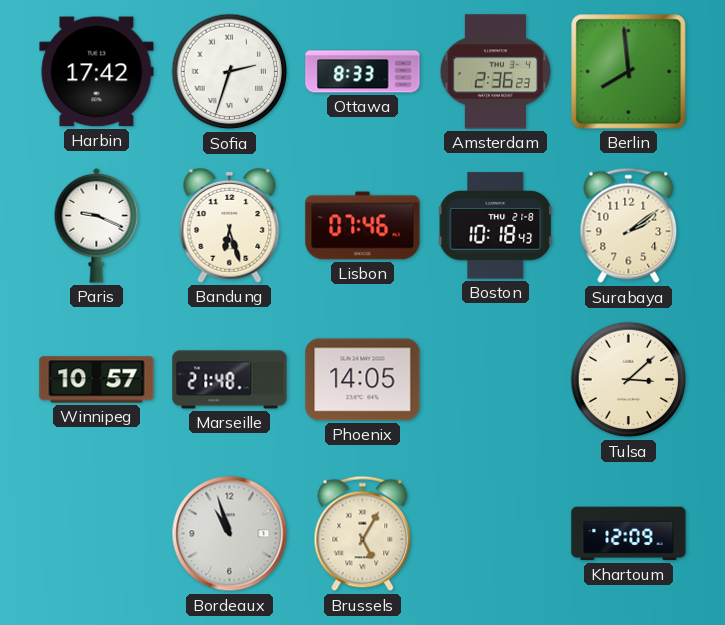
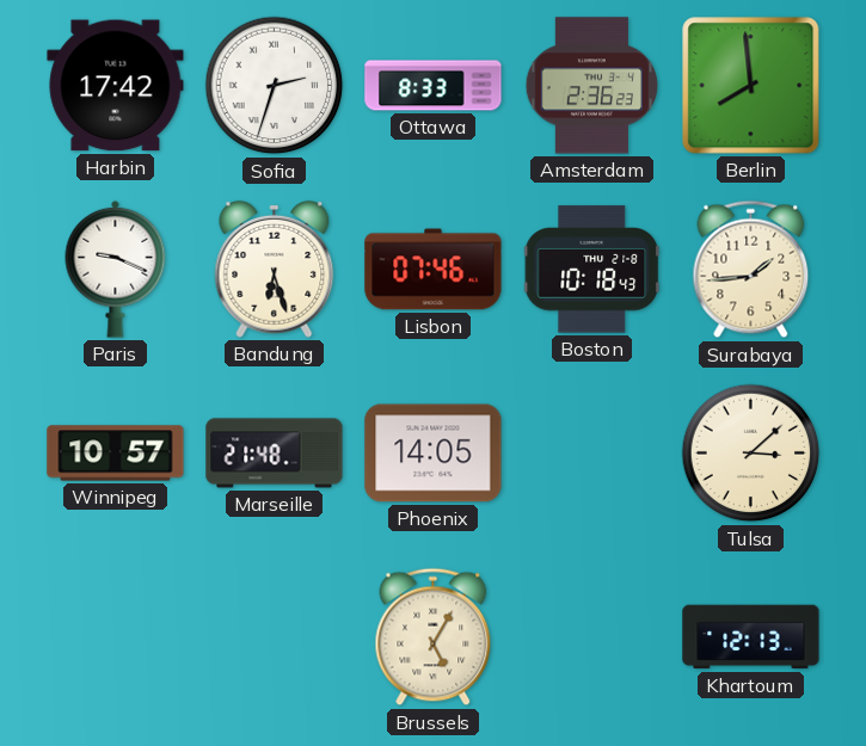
Surabaya: 2:09 -> 1:44
Bordeaux: 10:57 -> none
Khartoum: 12:09 -> 12:13
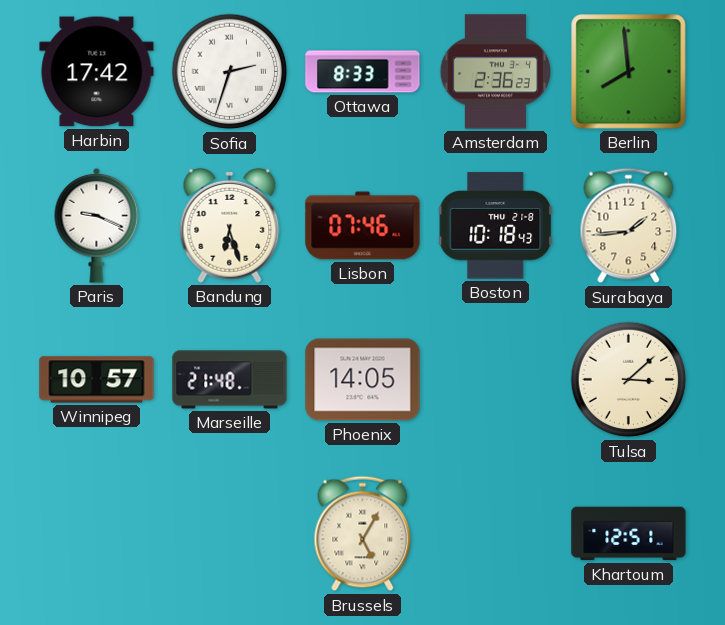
Khartoum: 12:13 -> 12:51
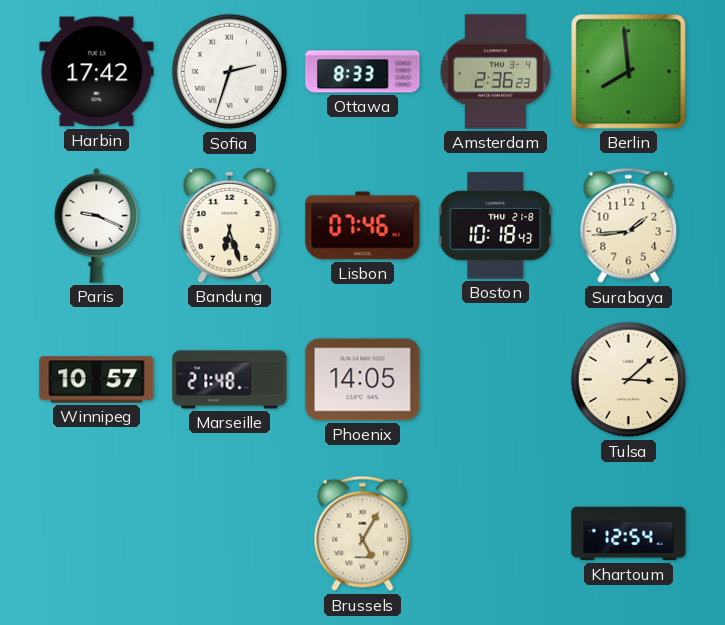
Khartoum: 12:51 -> 12:54
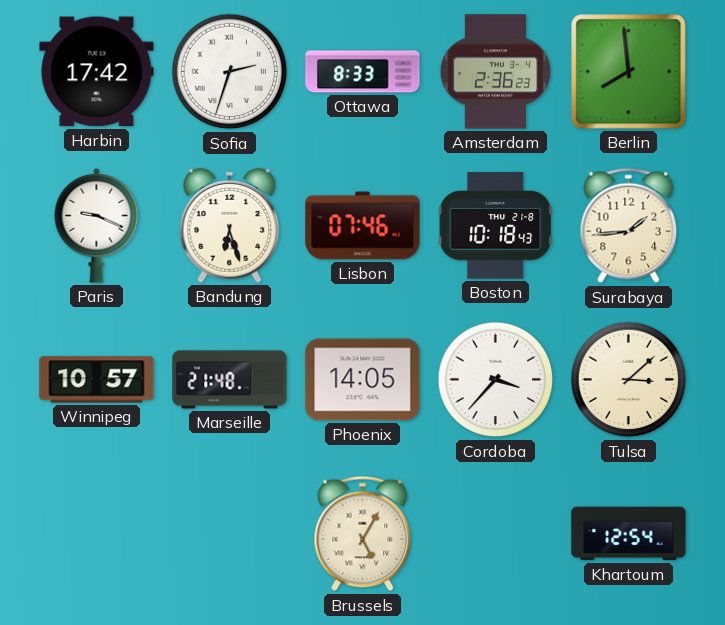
Cordoba: none -> 3:37
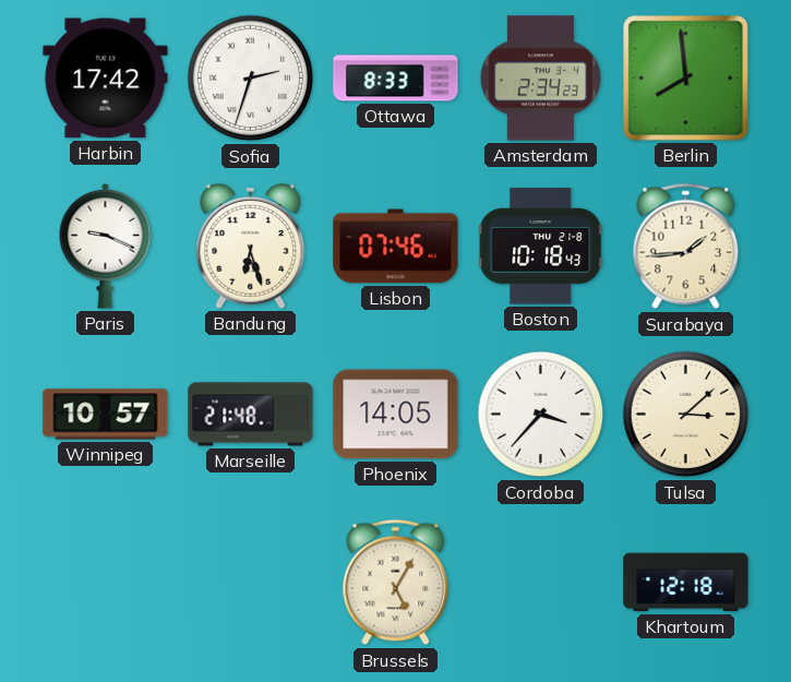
Amsterdam: 2:36 -> 2:34
Khartoum: 12:54 -> 12:18
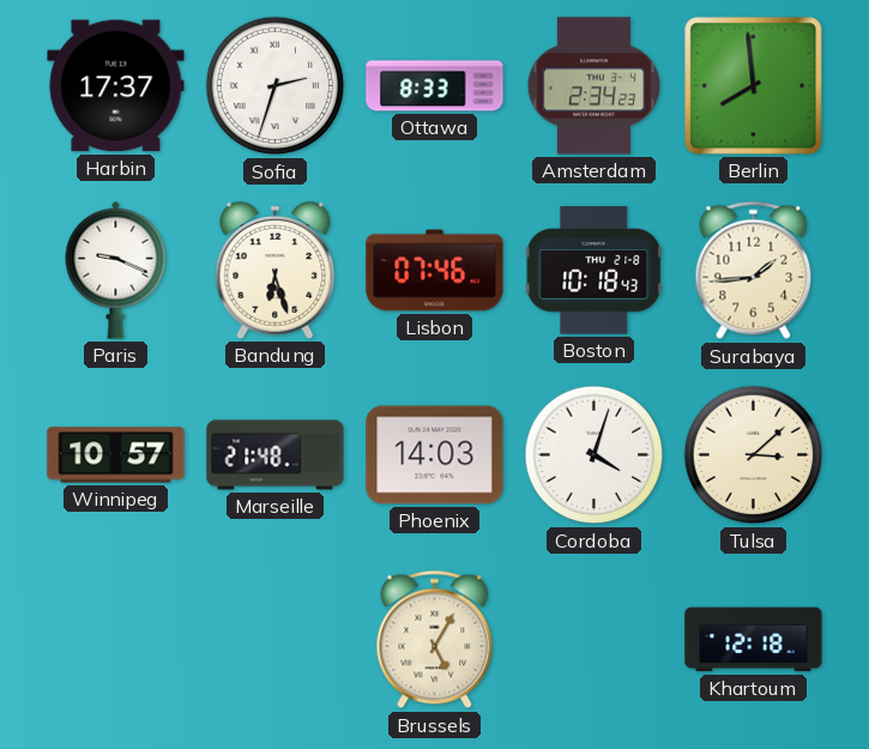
Harbin: 17:42 -> 17:37
Phoenix: 14:05 -> 14:03
Cordoba: 3:37 -> 4:03
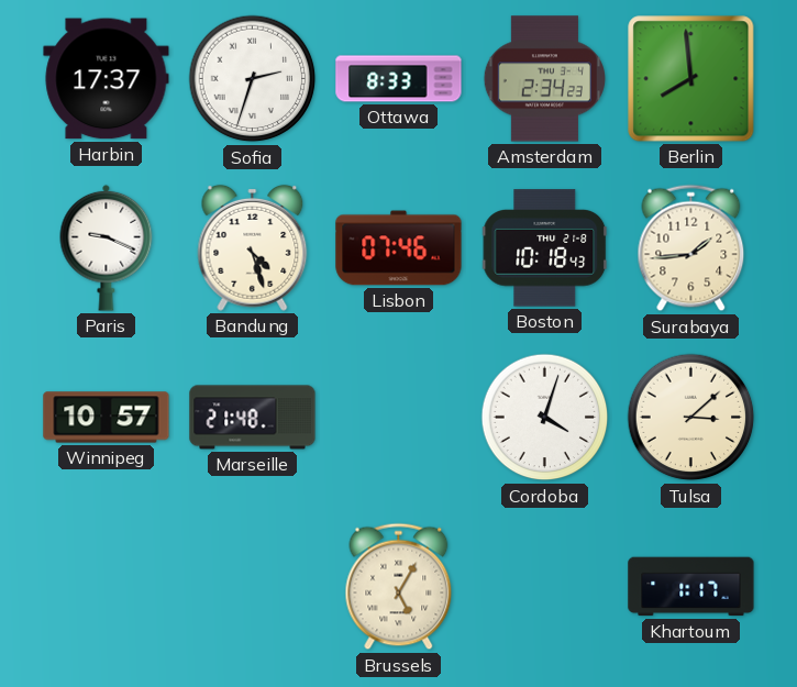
Bandung: 6:27 -> 4:27
Phoenix: 14:03 -> none
Khartoum: 12:18 -> 1:17
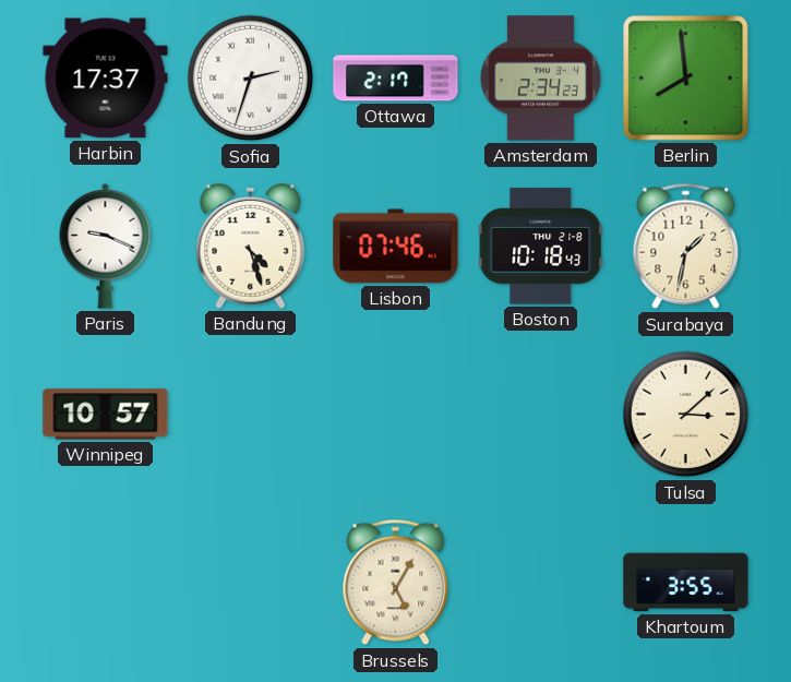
Ottawa: 8:33 -> 2:17
Surabaya: 1:44 -> 1:32
Marseille: 21:48 -> none
Cordoba: 4:03 -> none
Khartoum: 1:17 -> 3:55
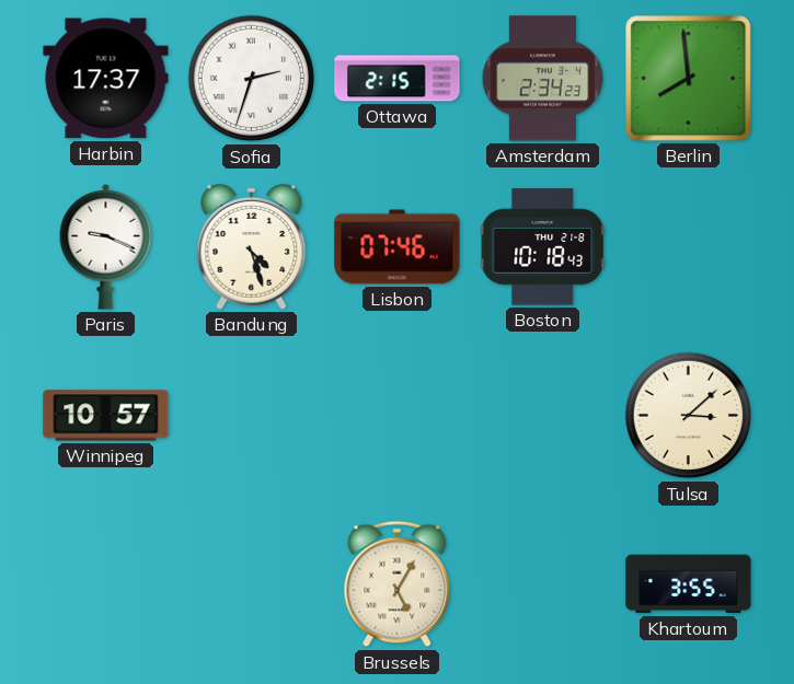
Ottawa: 2:17 -> 2:15
Surabaya: 1:32 -> none
